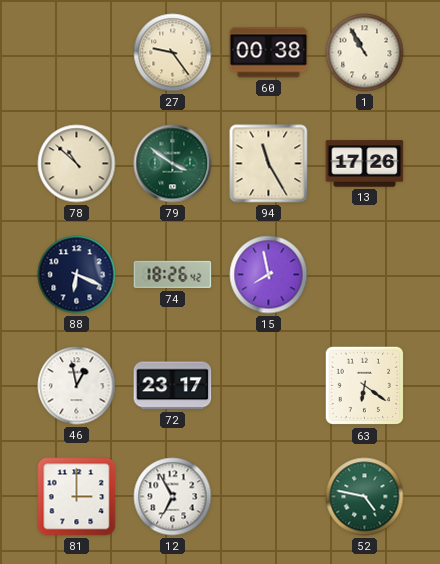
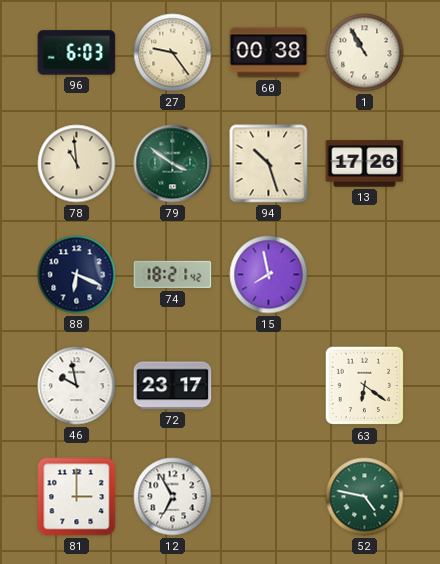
96: none -> 6:03
78: 10:52 -> 10:59
94: 11:25 -> 10:27
74: 18:26 -> 18:21
46: 12:58 -> 9:58
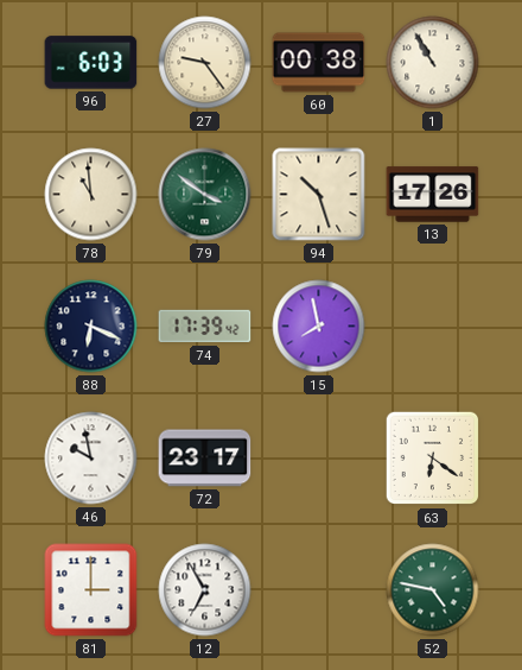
74: 18:21 -> 17:39
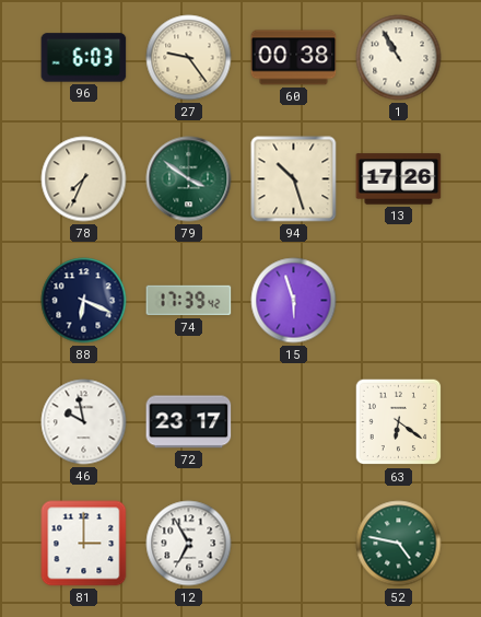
78: 10:59 -> 7:34
15: 7:58 -> 5:57
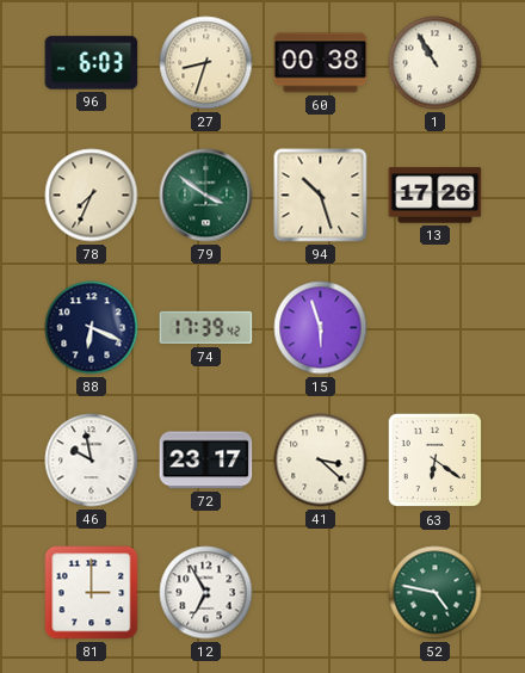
27: 9:24 -> 8:33
41: none -> 3:22
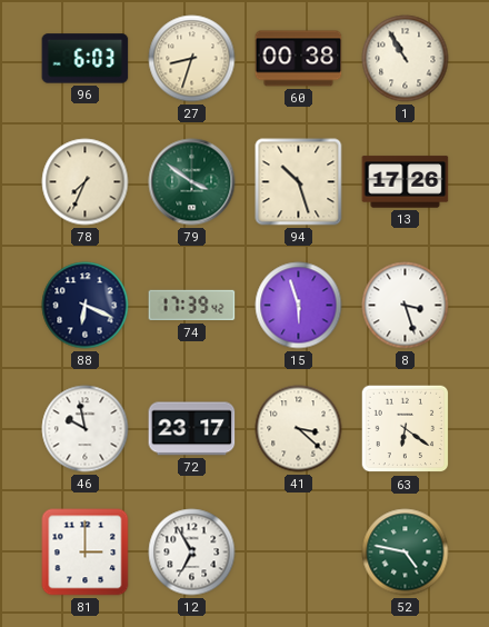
8: none -> 3:27
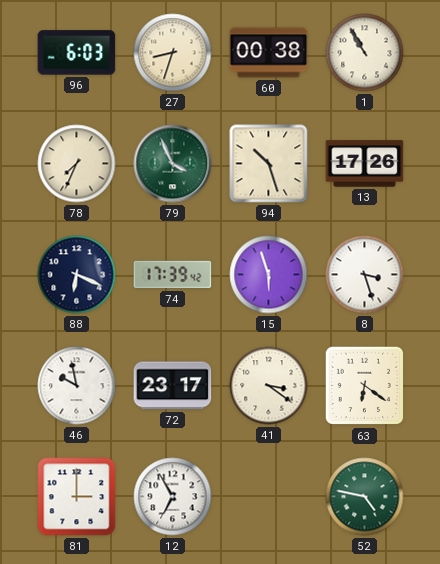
79: 3:51 -> 3:56
41: 3:22 -> 3:21
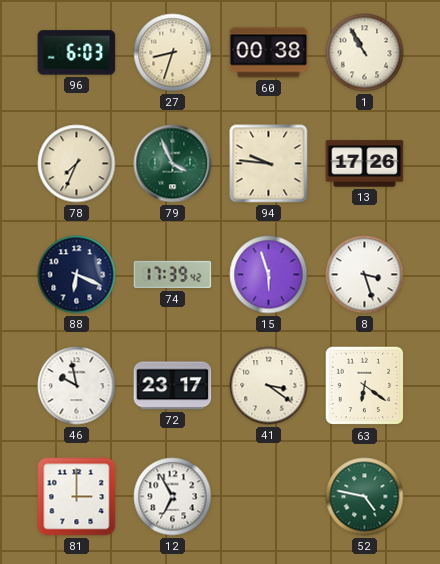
94: 10:27 -> 9:46
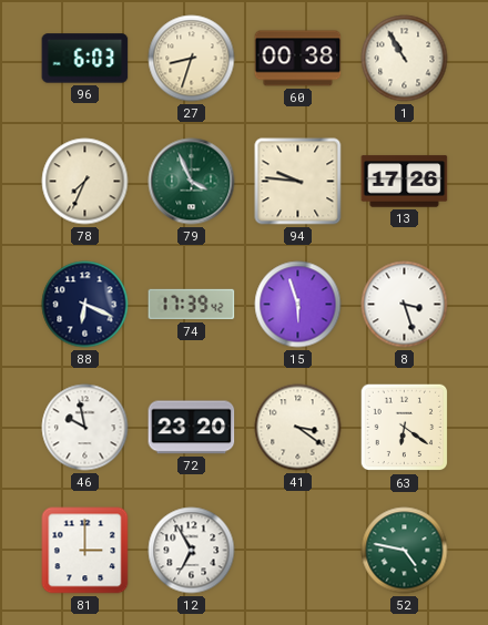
72: 23:17 -> 23:20
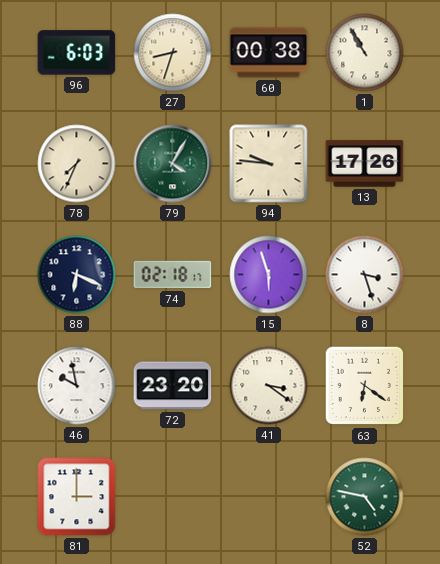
79: 3:56 -> 4:05
74: 17:39 -> 02:18
12: 6:55 -> none
